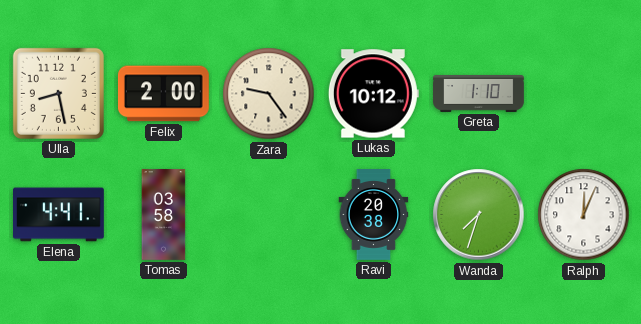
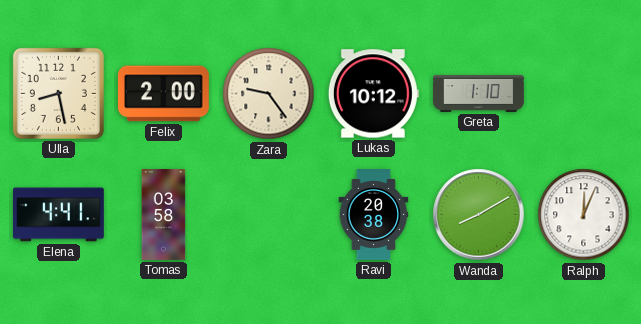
Wanda: 7:33 -> 8:10
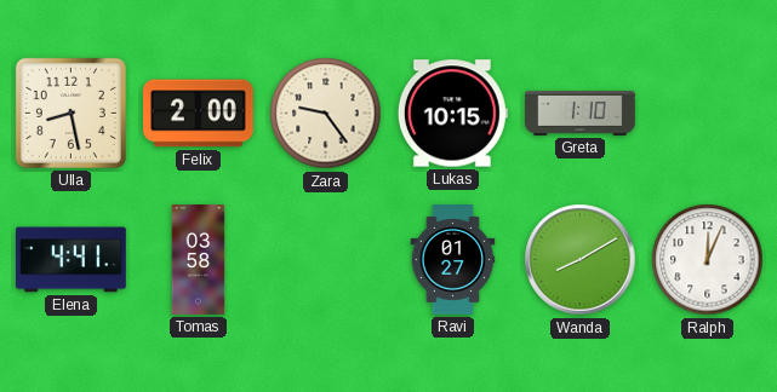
Lukas: 10:12 -> 10:15
Ravi: 20:38 -> 01:27
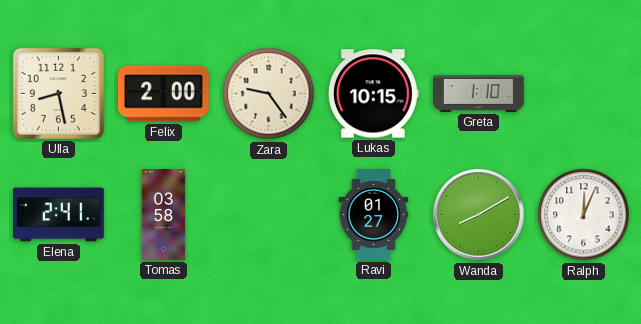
Elena: 4:41 -> 2:41
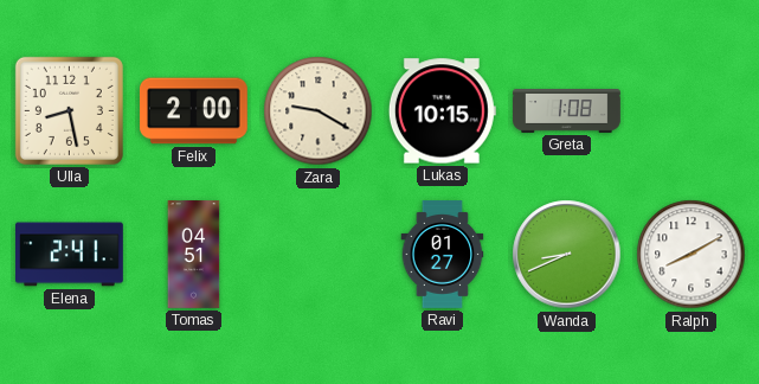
Zara: 9:24 -> 9:20
Greta: 1:10 -> 1:08
Tomas: 03:58 -> 04:51
Wanda: 8:10 -> 8:41
Ralph: 12:04 -> 8:10
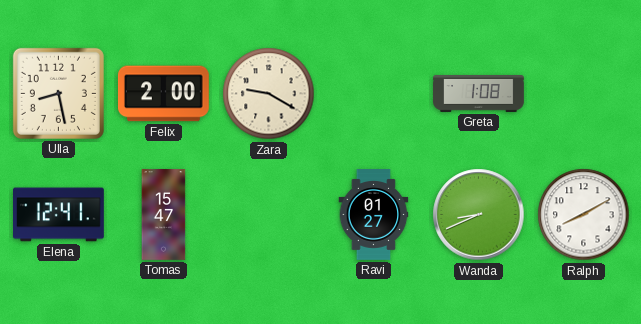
Lukas: 10:15 -> none
Elena: 2:41 -> 12:41
Tomas: 04:51 -> 15:47
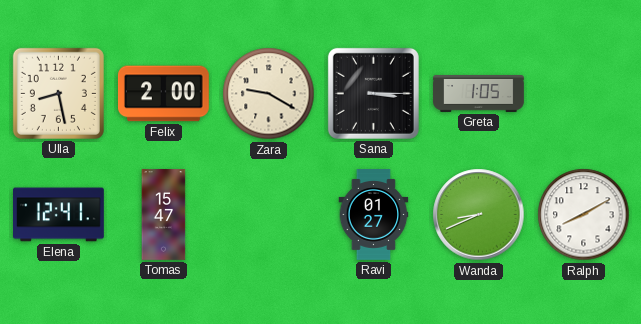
Sana: none -> 3:15
Greta: 1:08 -> 1:05
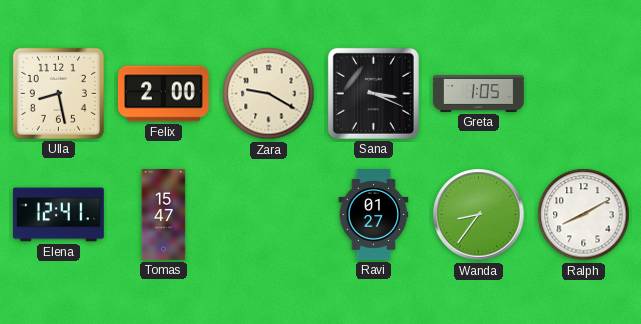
Sana: 3:15 -> 3:19
Wanda: 8:41 -> 8:36
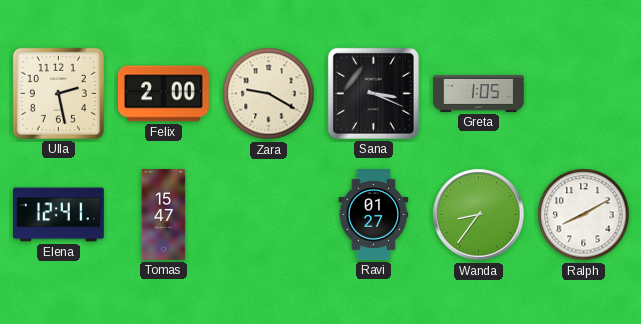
Ulla: 8:28 -> 2:28
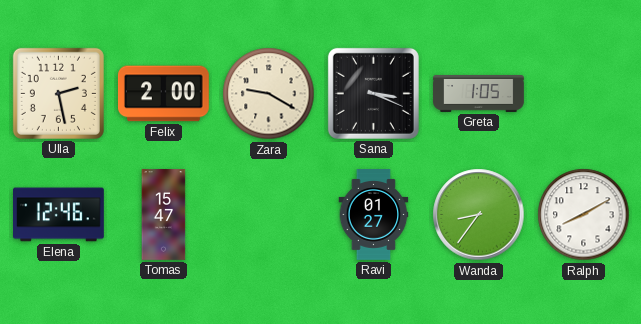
Elena: 12:41 -> 12:46
